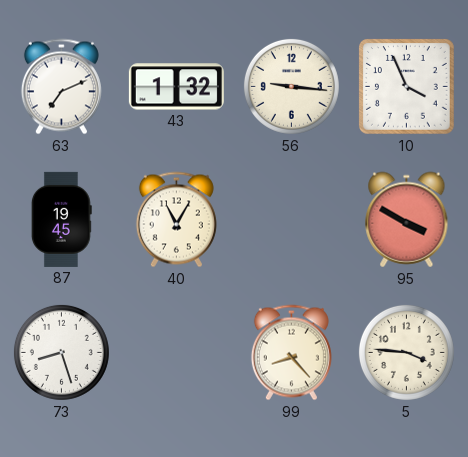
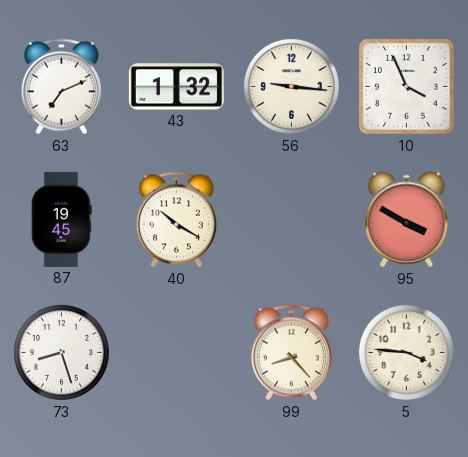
40: 11:05 -> 10:20
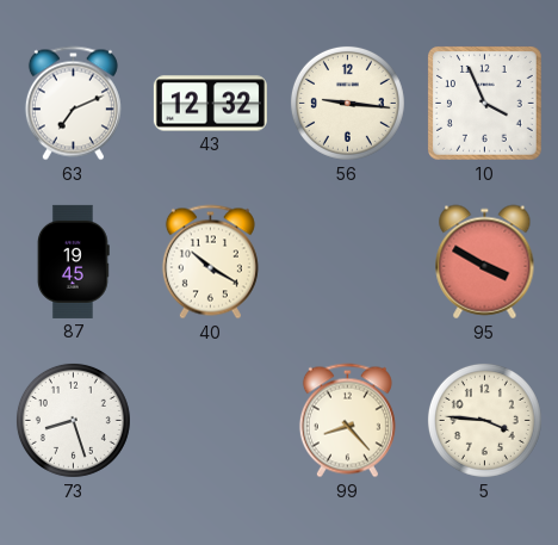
43: 1:32 -> 12:32
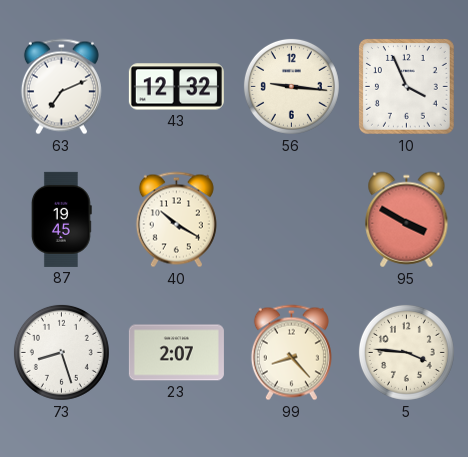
23: none -> 2:07
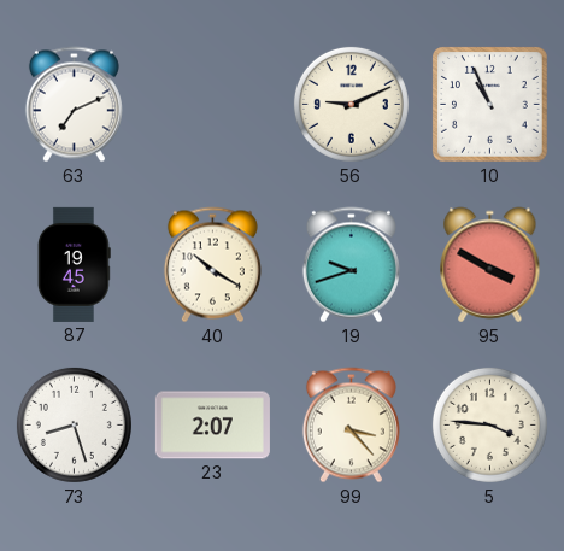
43: 12:32 -> none
56: 9:16 -> 9:11
10: 3:56 -> 10:56
19: none -> 9:42
99: 8:23 -> 3:23
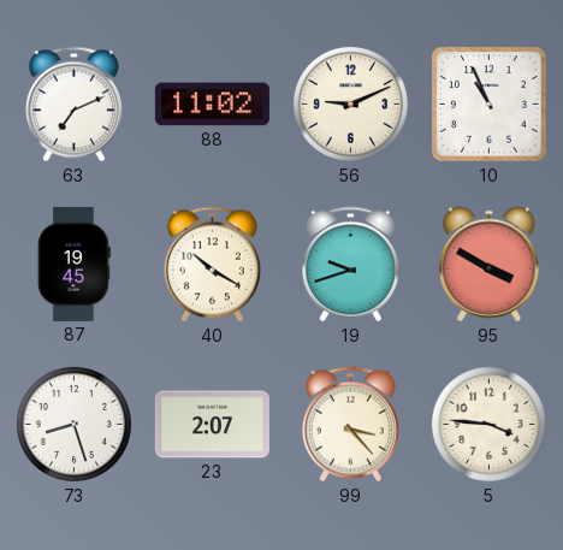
88: none -> 11:02
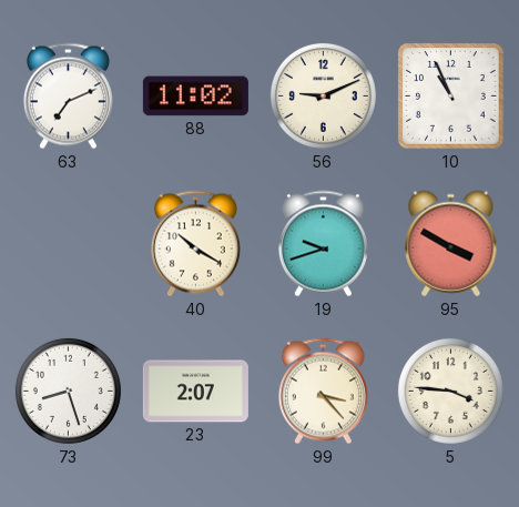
87: 19:45 -> none
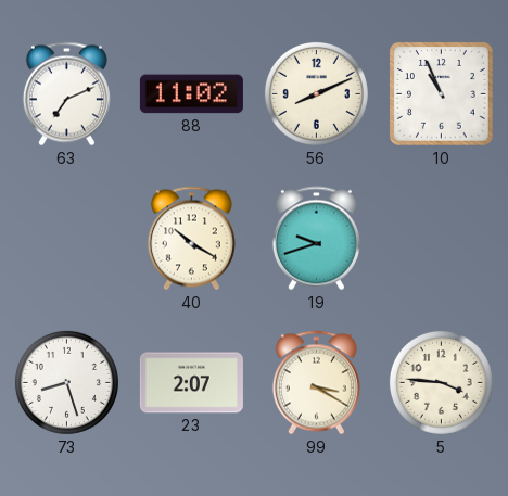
56: 9:11 -> 8:11
95: 3:50 -> none
99: 3:23 -> 3:20
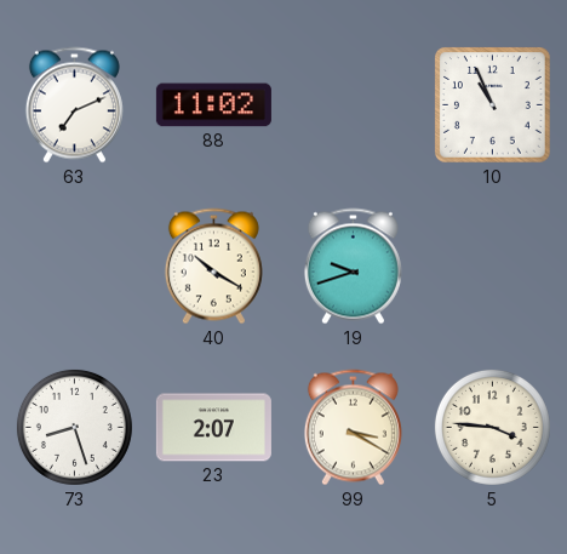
56: 8:11 -> none
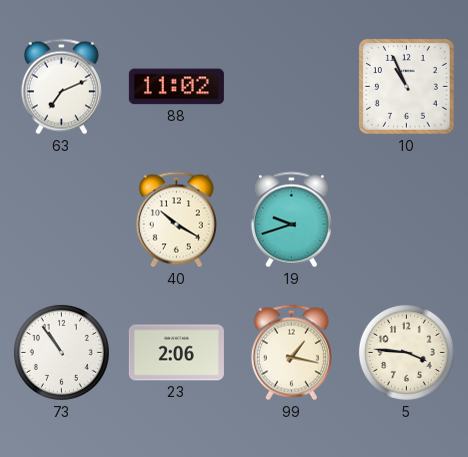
73: 8:27 -> 10:54
23: 2:07 -> 2:06
99: 3:20 -> 1:17
